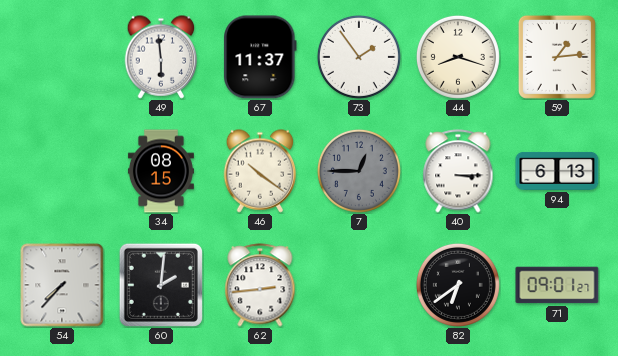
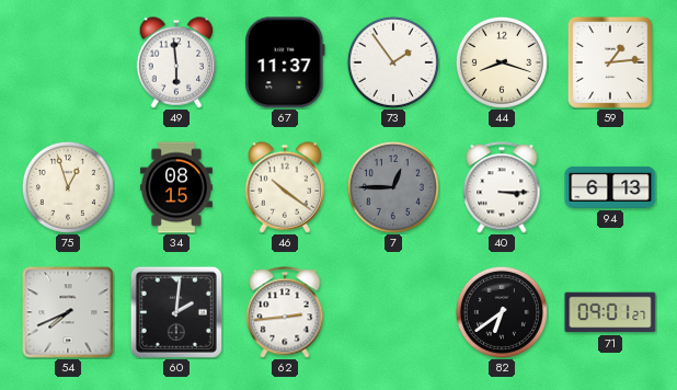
75: none -> 12:57
54: 7:37 -> 7:41
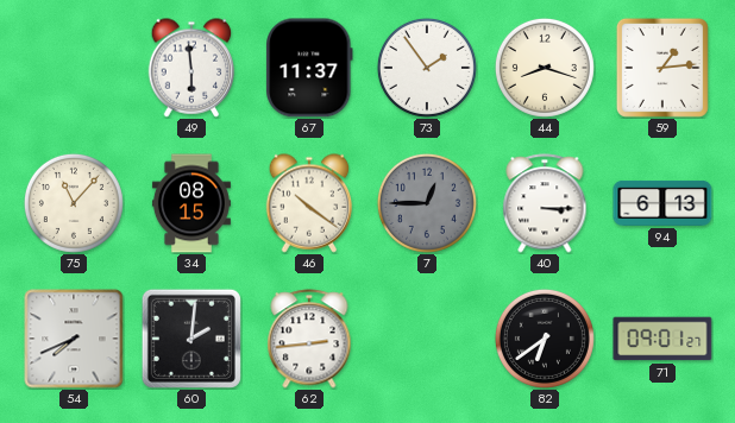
75: 12:57 -> 11:07
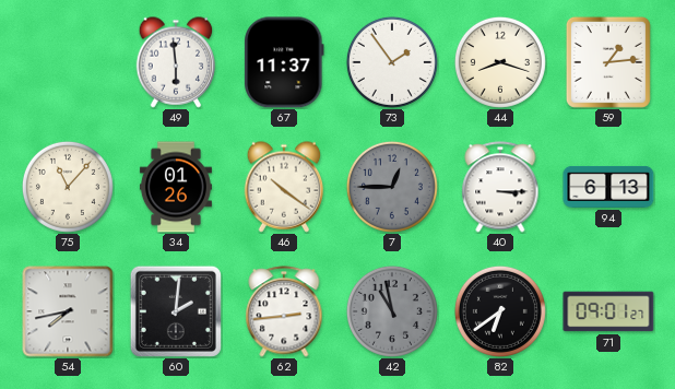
34: 08:15 -> 01:26
54: 7:41 -> 7:43
42: none -> 10:58
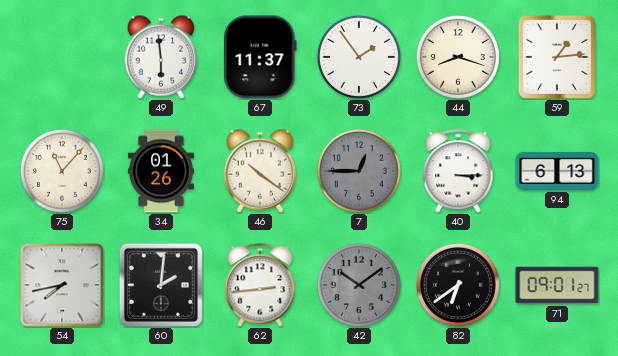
42: 10:58 -> 10:09
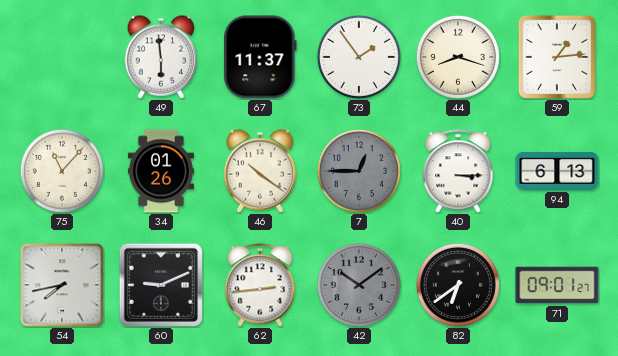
60: 2:01 -> 9:11
